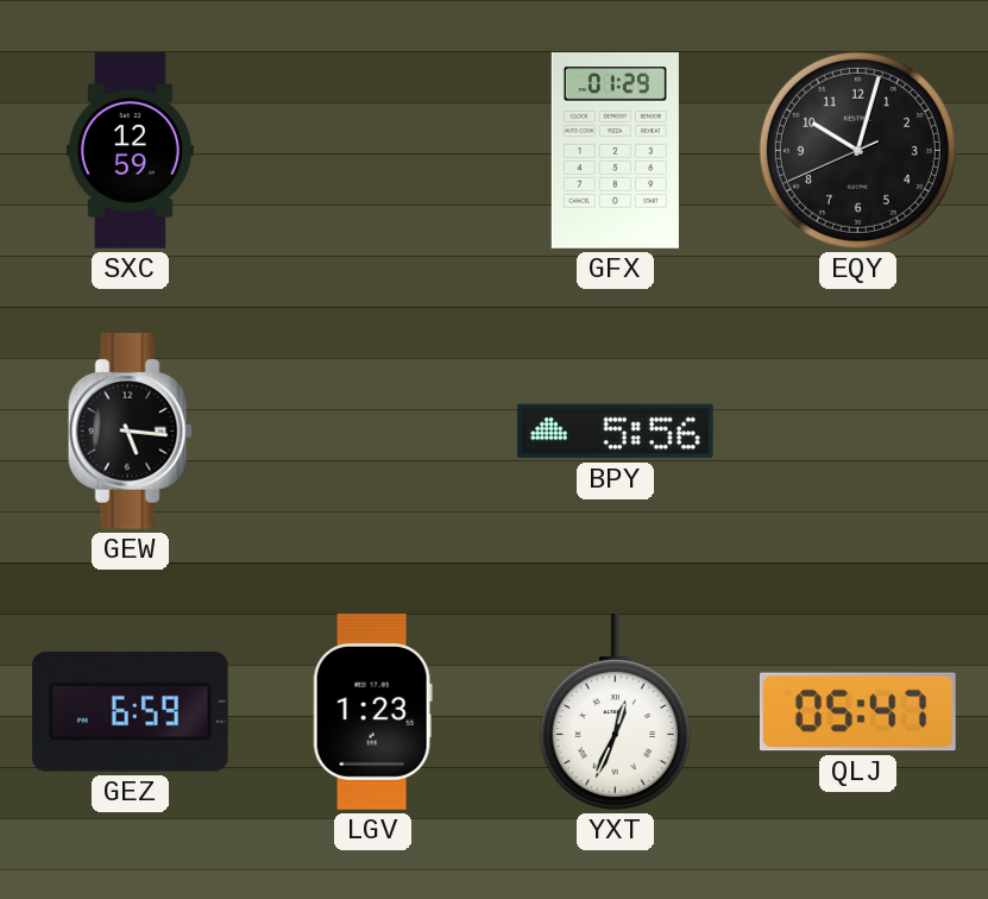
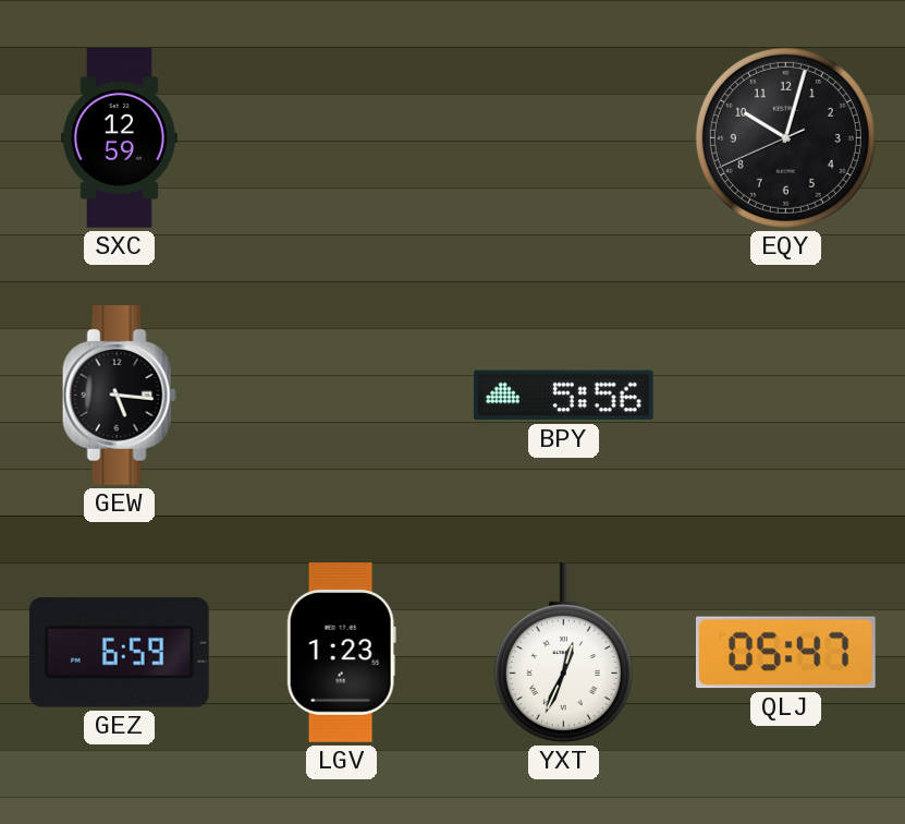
GFX: 01:29 -> none
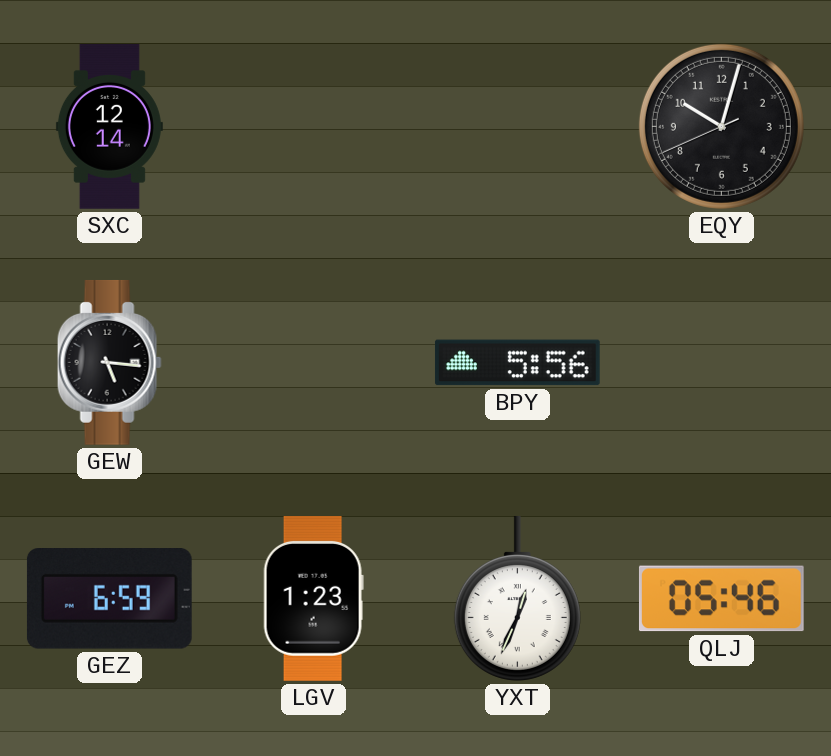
SXC: 12:59 -> 12:14
QLJ: 05:47 -> 05:46
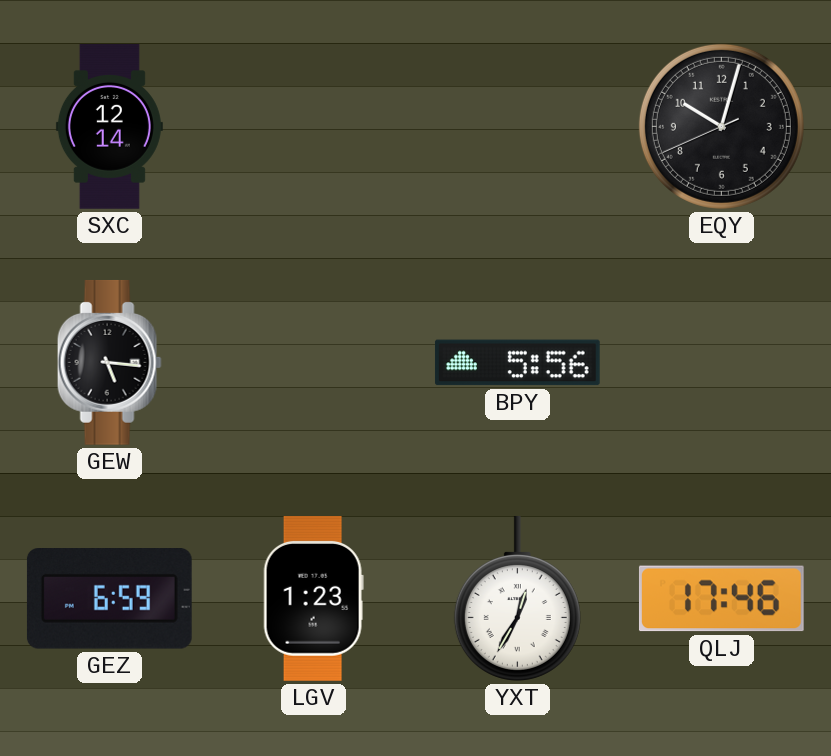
YXT: 12:34 -> 12:35
QLJ: 05:46 -> 17:46
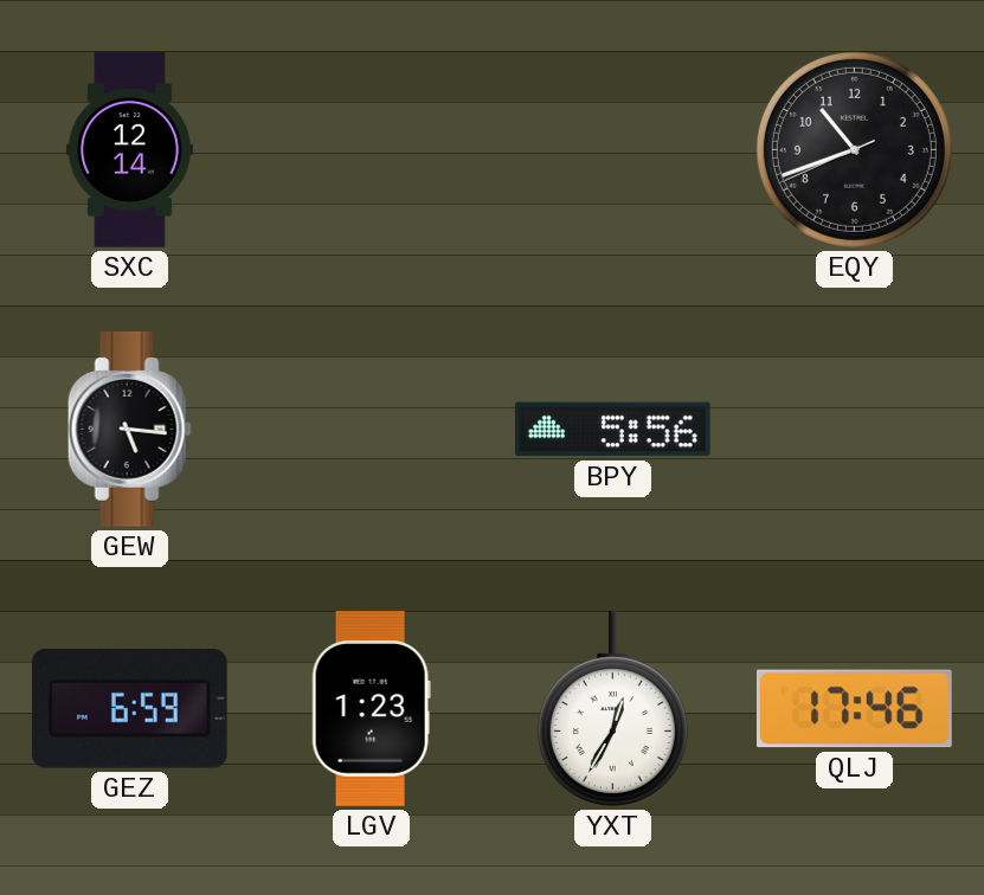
EQY: 10:02 -> 10:41
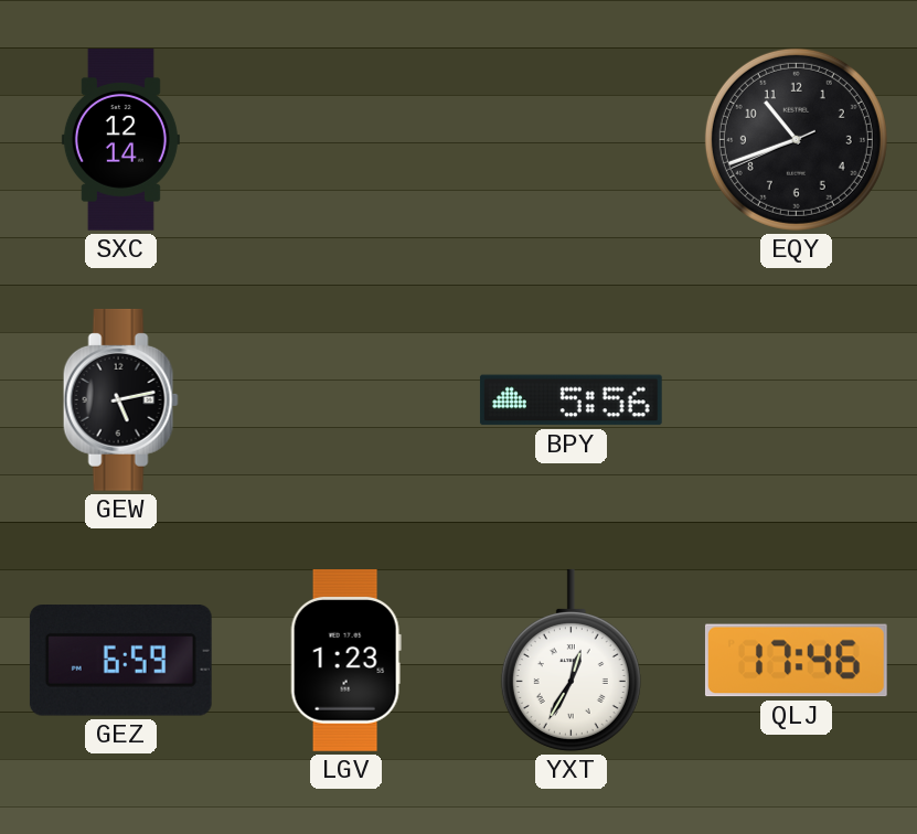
GEW: 5:16 -> 5:13
